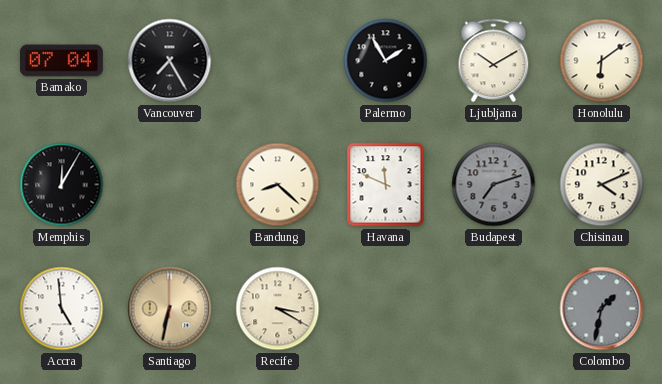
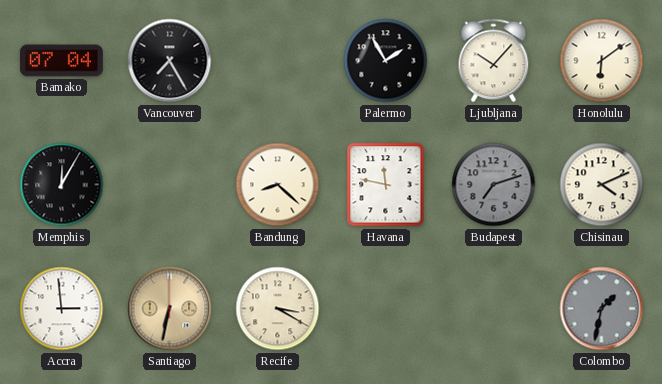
Ljubljana: 10:10 -> 10:07
Havana: 11:49 -> 11:47
Accra: 4:59 -> 2:59
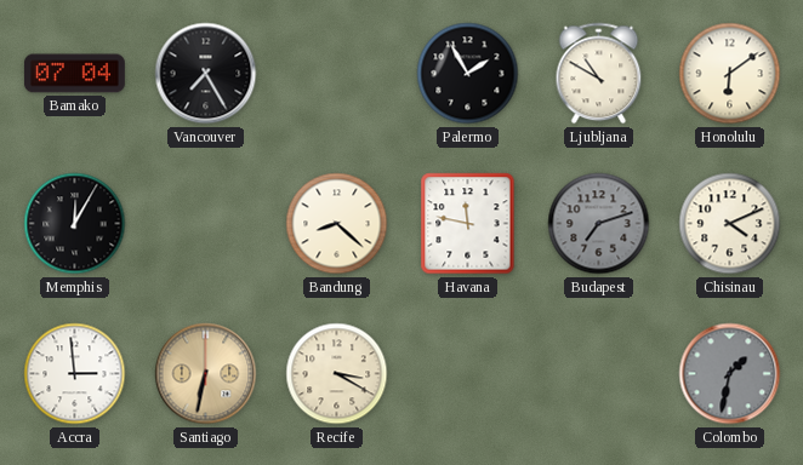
Ljubljana: 10:07 -> 10:50
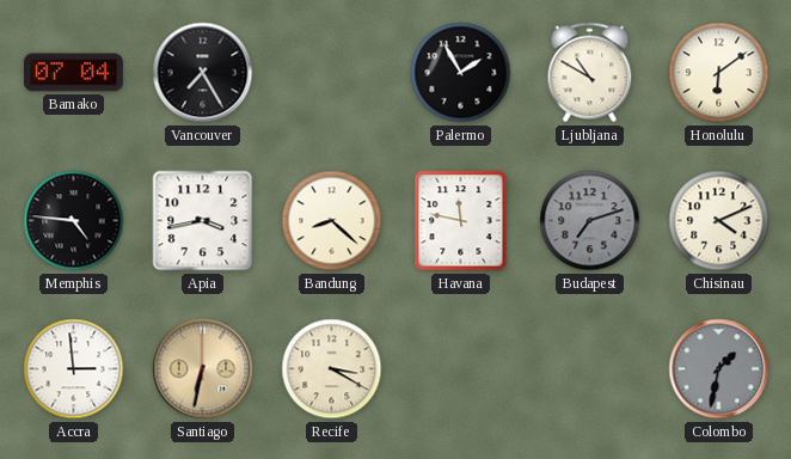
Memphis: 12:05 -> 4:46
Apia: none -> 3:43
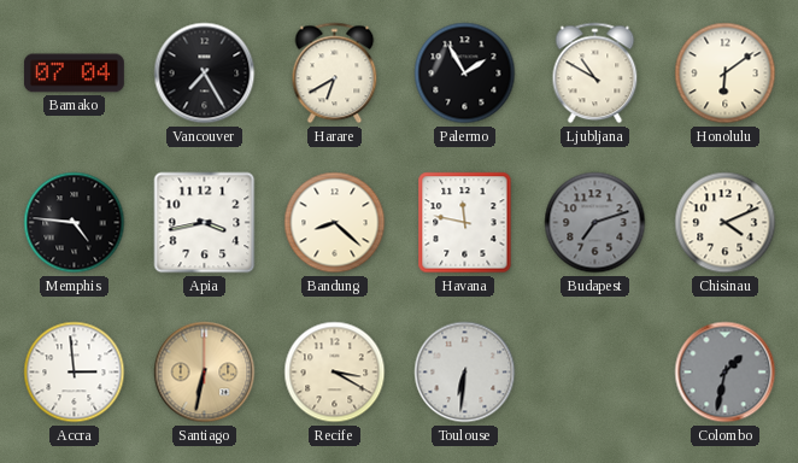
Harare: none -> 6:40
Toulouse: none -> 6:31
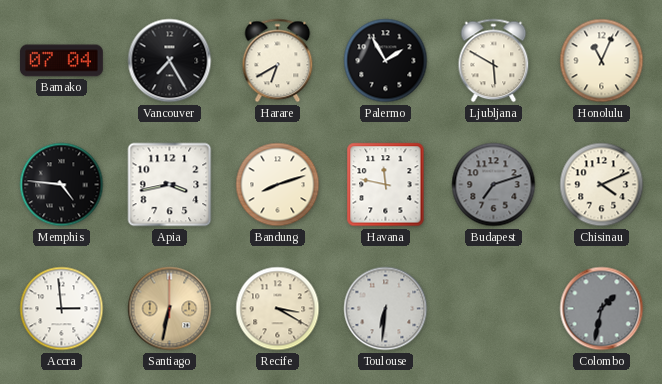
Ljubljana: 10:50 -> 5:50
Honolulu: 6:09 -> 11:04
Bandung: 8:22 -> 8:12
